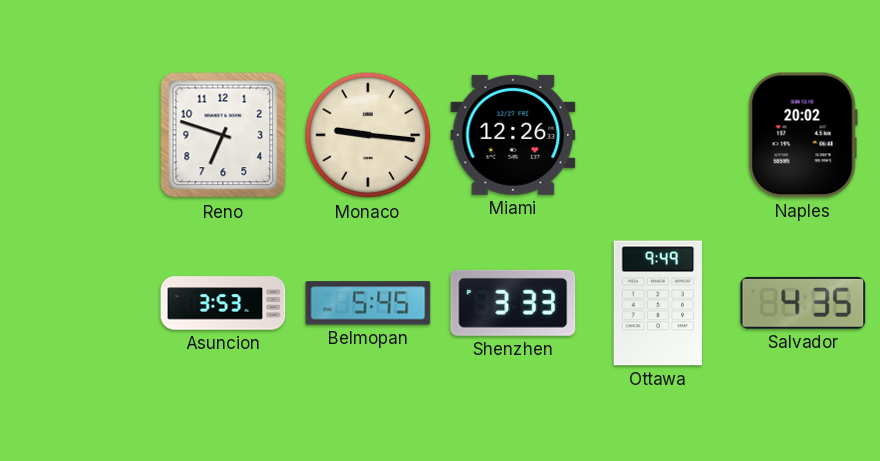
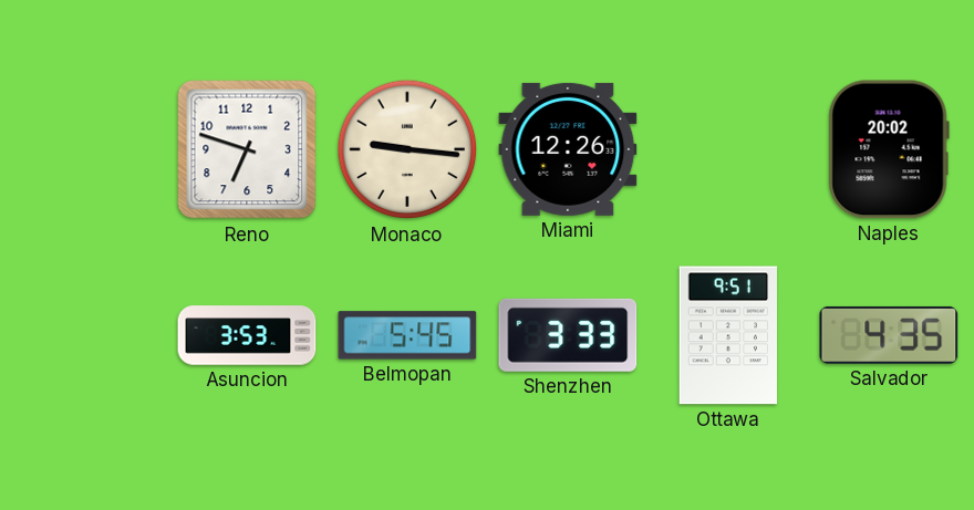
Ottawa: 9:49 -> 9:51
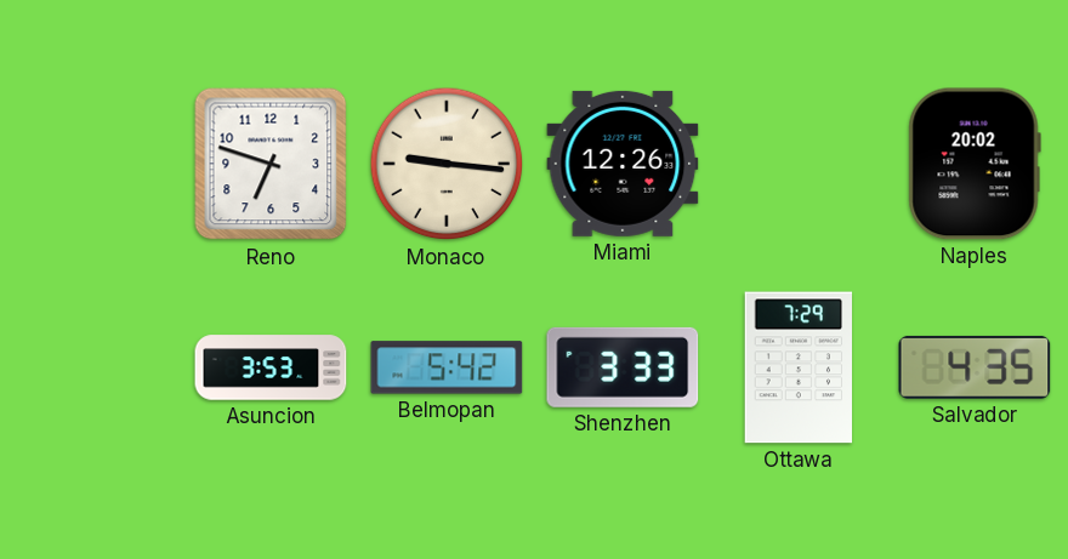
Belmopan: 5:45 -> 5:42
Ottawa: 9:51 -> 7:29
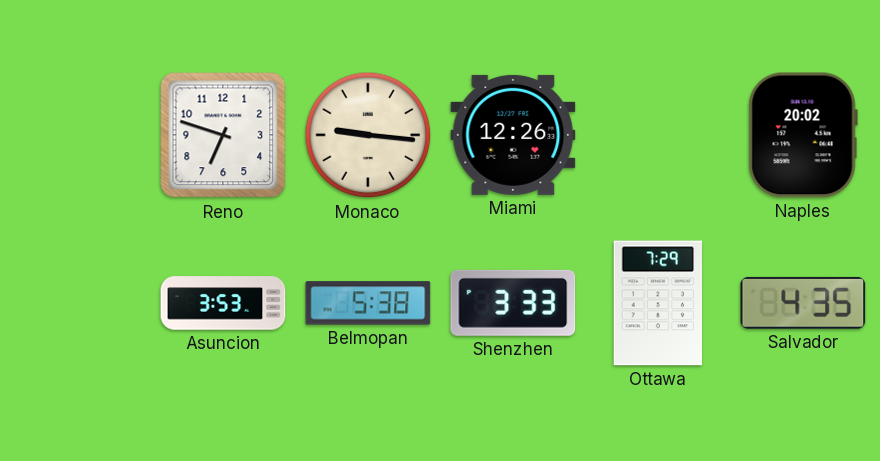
Belmopan: 5:42 -> 5:38
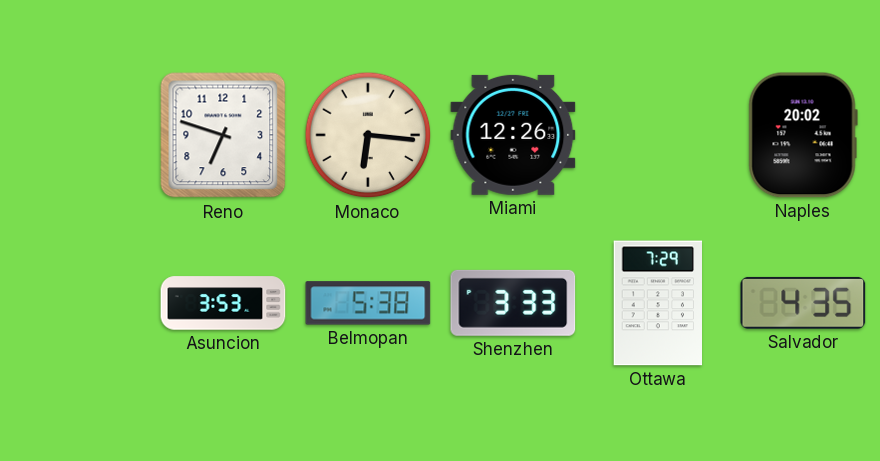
Monaco: 9:16 -> 6:16
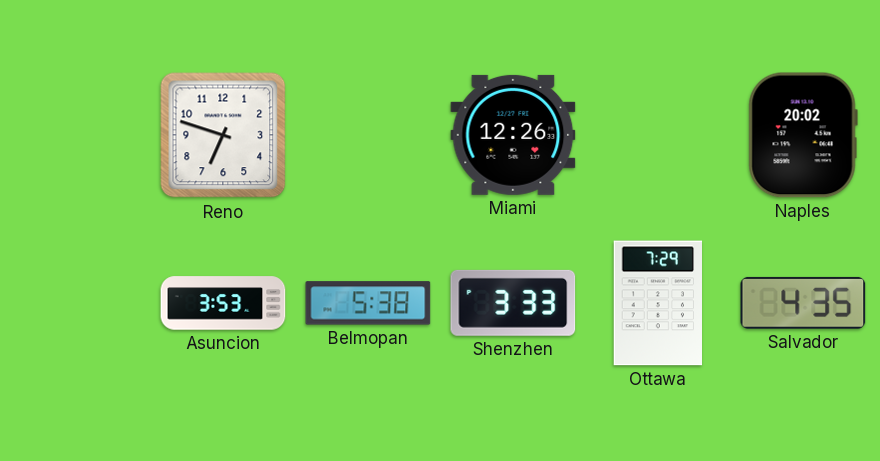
Monaco: 6:16 -> none
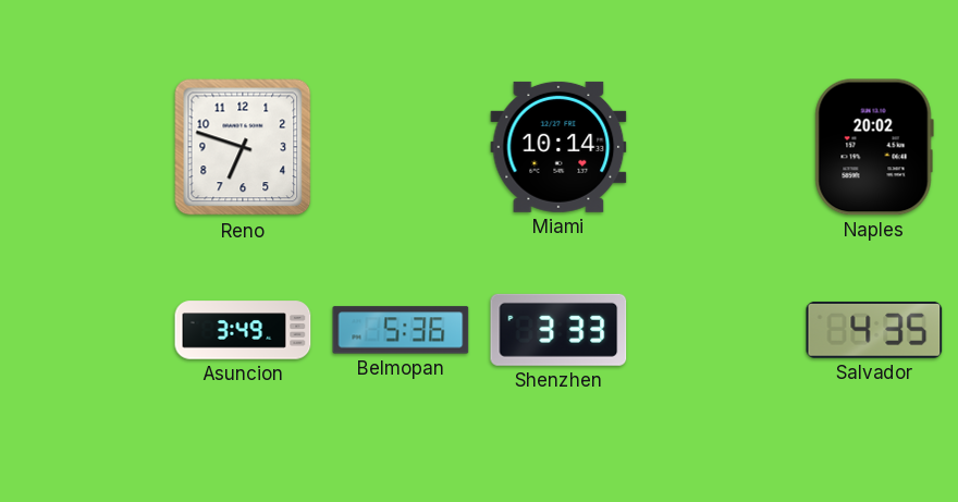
Miami: 12:26 -> 10:14
Asuncion: 3:53 -> 3:49
Belmopan: 5:38 -> 5:36
Ottawa: 7:29 -> none
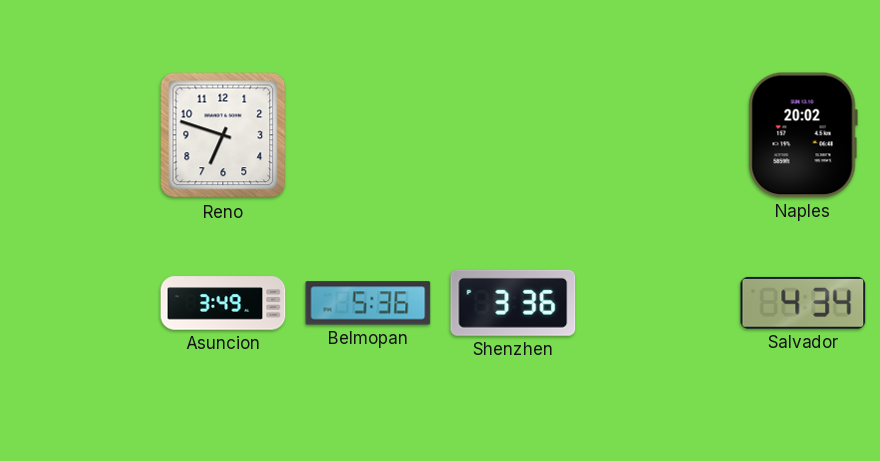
Miami: 10:14 -> none
Shenzhen: 3:33 -> 3:36
Salvador: 4:35 -> 4:34
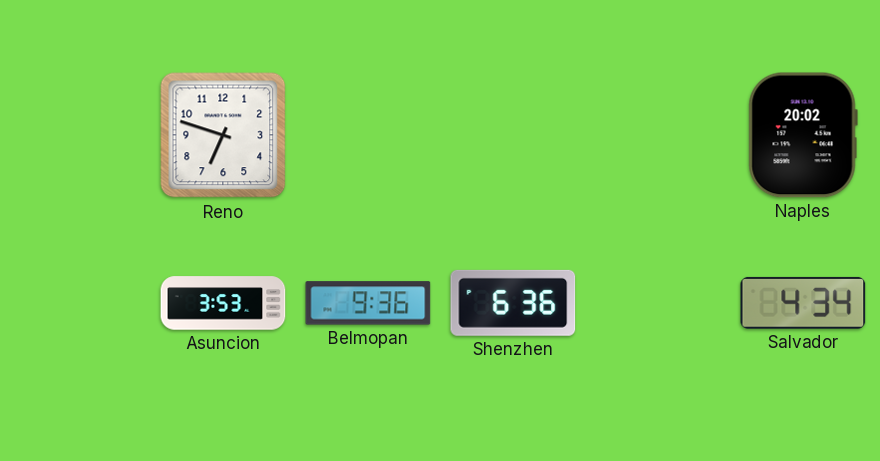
Asuncion: 3:49 -> 3:53
Belmopan: 5:36 -> 9:36
Shenzhen: 3:36 -> 6:36
